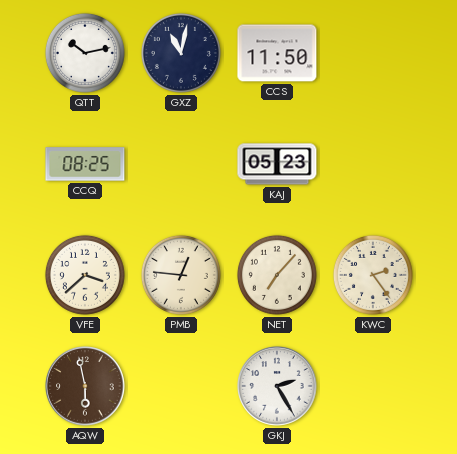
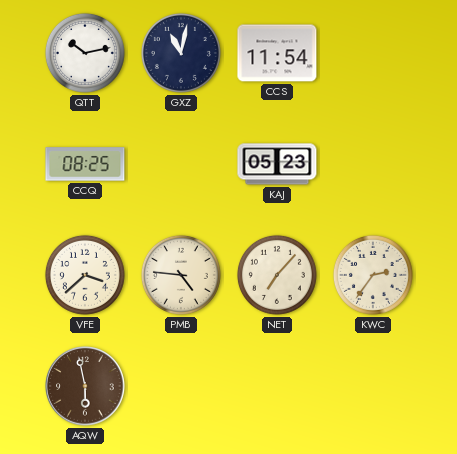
CCS: 11:50 -> 11:54
PMB: 12:46 -> 4:46
KWC: 2:24 -> 2:36
GKJ: 2:25 -> none
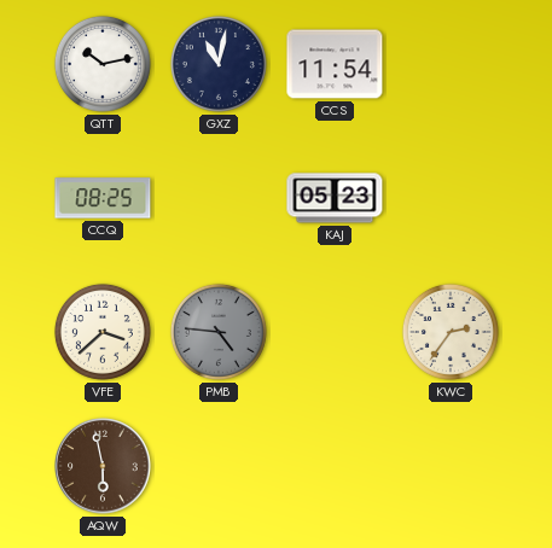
PMB dial: cream -> grey
NET: 7:07 -> none
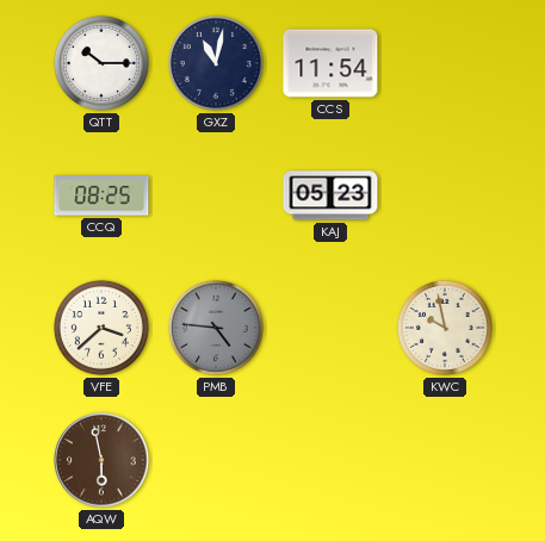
QTT: 10:13 -> 10:15
KWC: 2:36 -> 9:58
